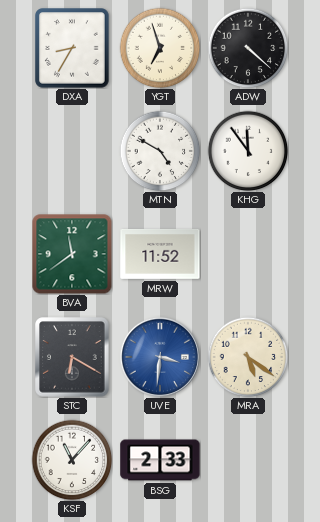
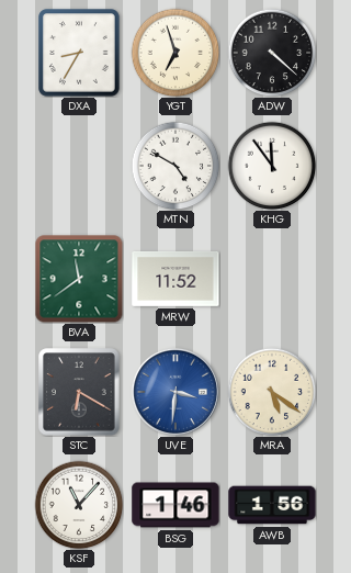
BSG: 2:33 -> 1:46
AWB: none -> 1:56
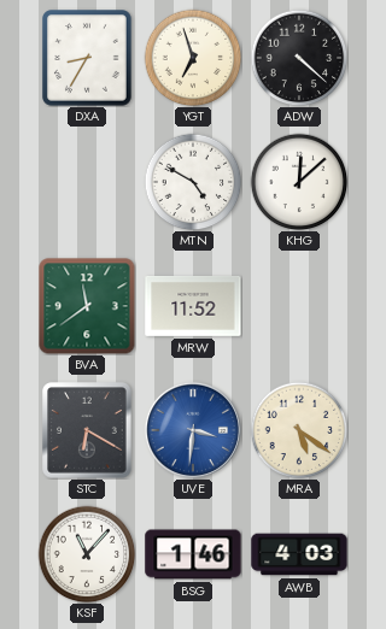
KHG: 11:54 -> 12:08
AWB: 1:56 -> 4:03
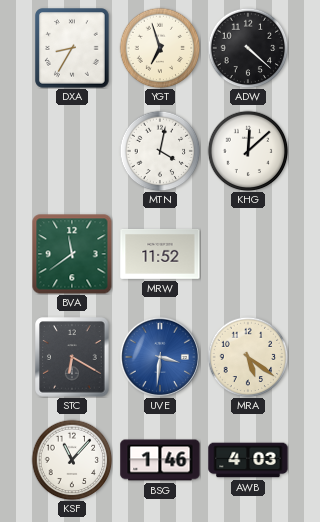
MTN: 4:50 -> 4:02
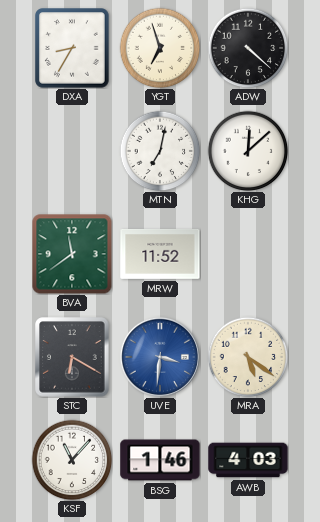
MTN: 4:02 -> 7:02
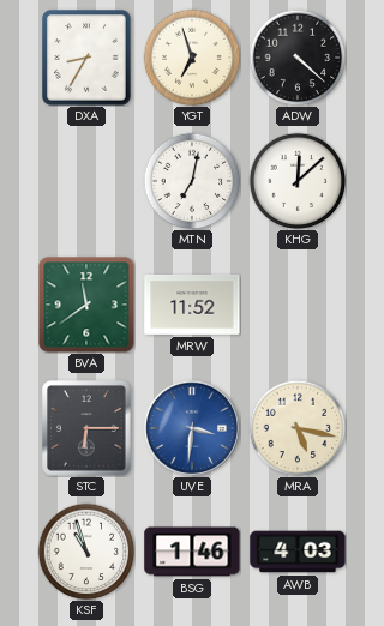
STC: 6:20 -> 6:15
MRA: 5:21 -> 5:17
KSF: 11:07 -> 10:57
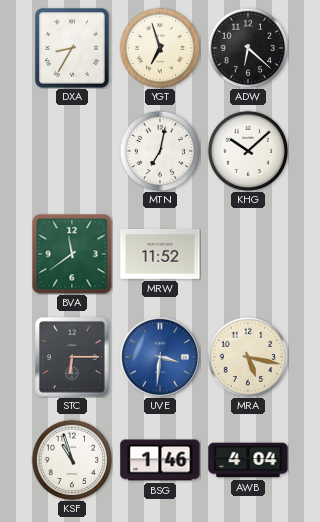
ADW: 4:22 -> 6:22
KHG: 12:08 -> 10:08
AWB: 4:03 -> 4:04
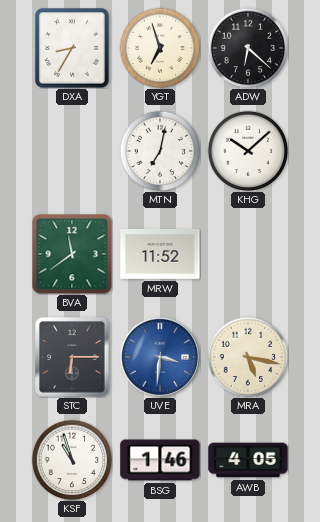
AWB: 4:04 -> 4:05
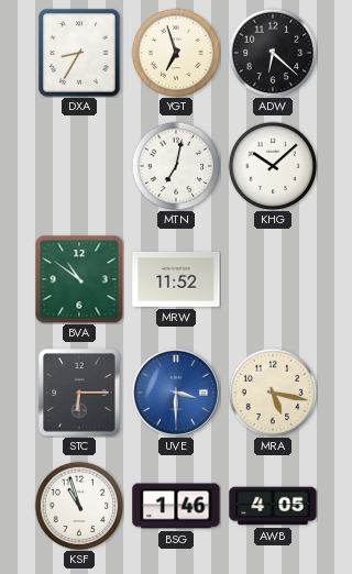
BVA: 11:39 -> 10:51
UVE: 3:31 -> 3:30
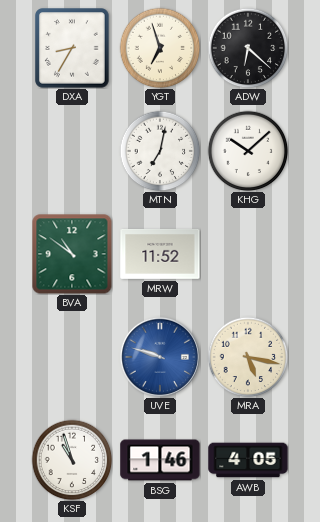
STC: 6:15 -> none
UVE: 3:30 -> 9:48
